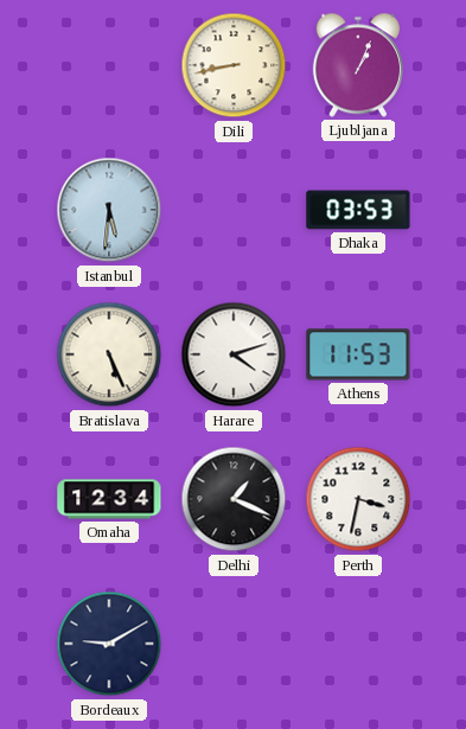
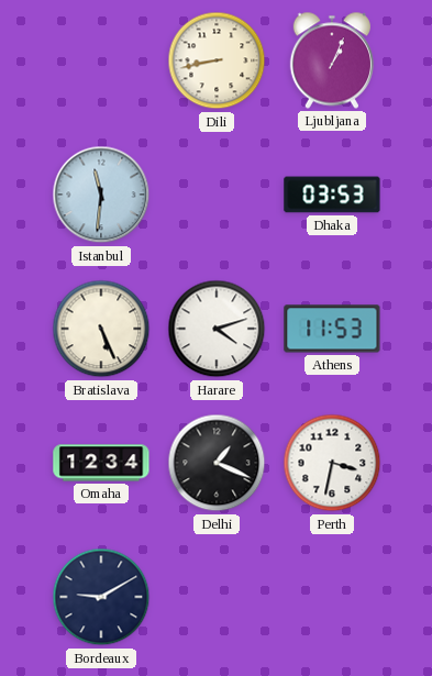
Istanbul: 5:31 -> 11:31
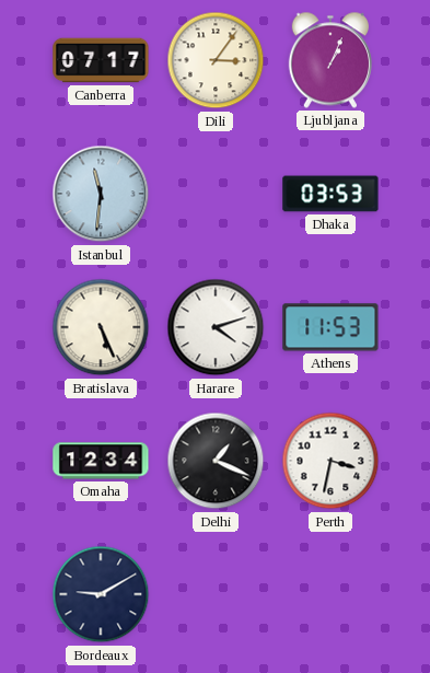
Canberra: none -> 07:17
Dili: 8:43 -> 3:06
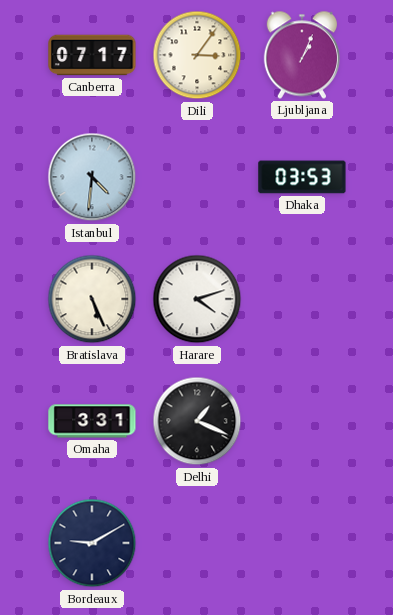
Istanbul: 11:31 -> 4:31
Athens: 11:53 -> none
Omaha: 12:34 -> 3:31
Perth: 3:32 -> none
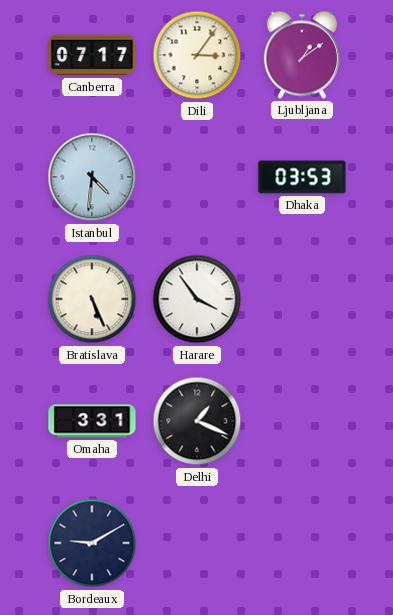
Ljubljana: 1:04 -> 1:09
Harare: 4:12 -> 3:54
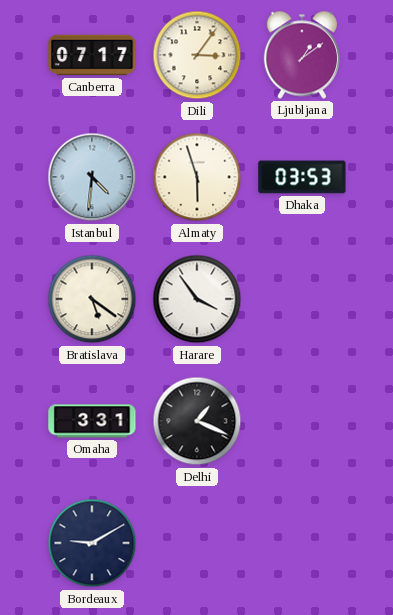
Almaty: none -> 5:57
Bratislava: 5:26 -> 5:21
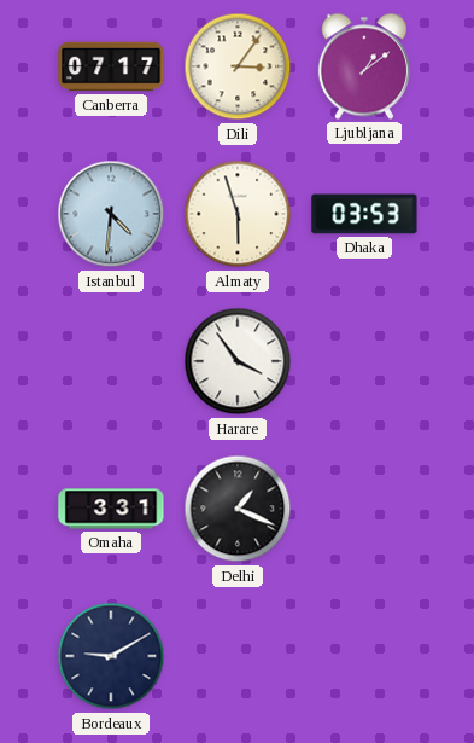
Bratislava: 5:21 -> none
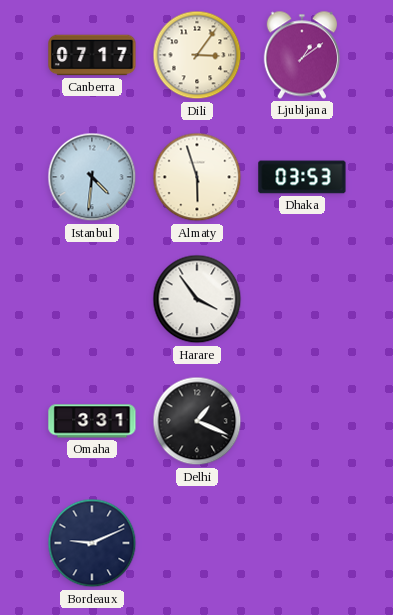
Bordeaux: 9:10 -> 9:11
